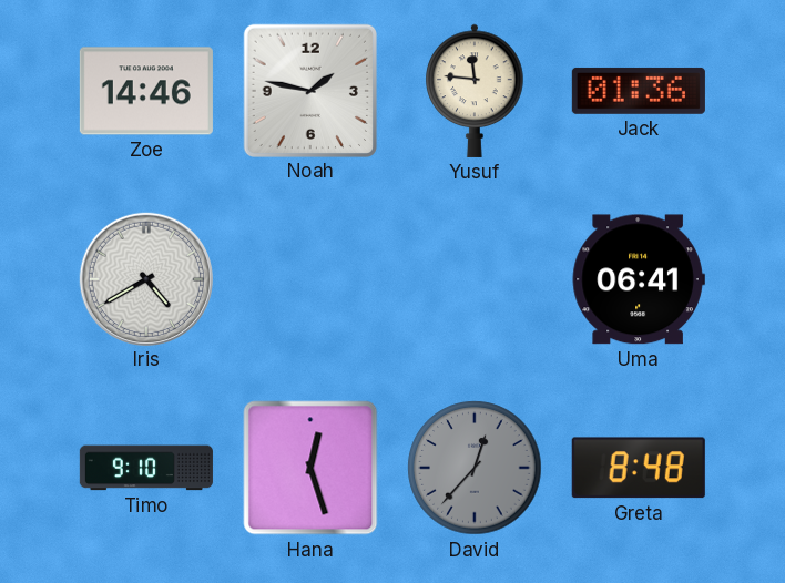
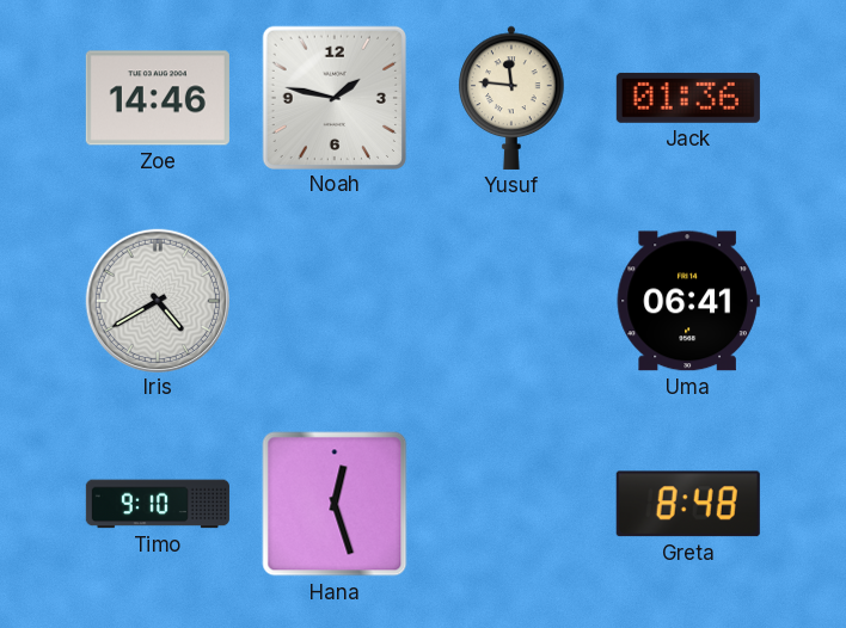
David: 12:37 -> none
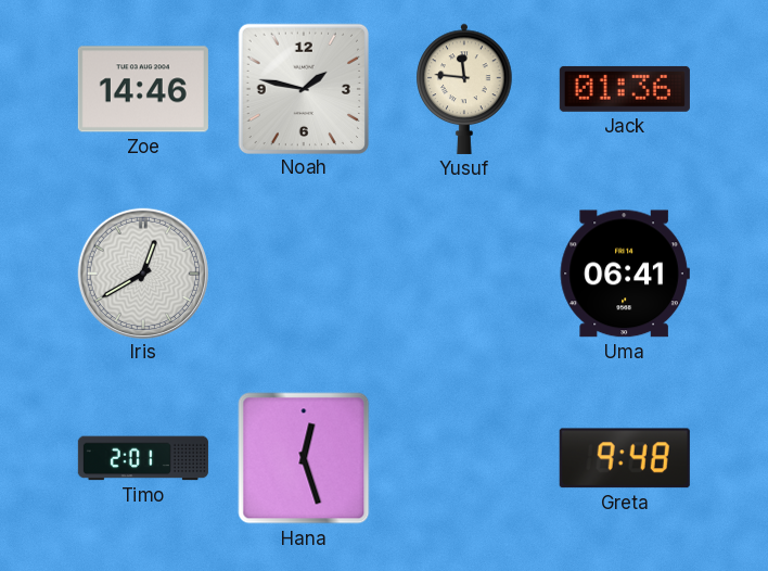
Iris: 4:40 -> 12:40
Timo: 9:10 -> 2:01
Greta: 8:48 -> 9:48
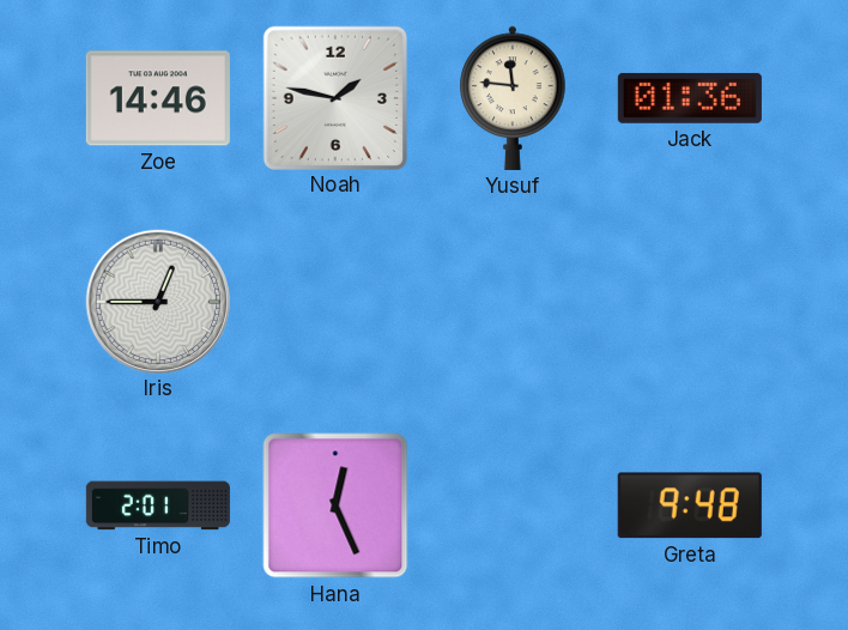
Iris: 12:40 -> 12:45
Uma: 06:41 -> none
Hana: 12:27 -> 12:26
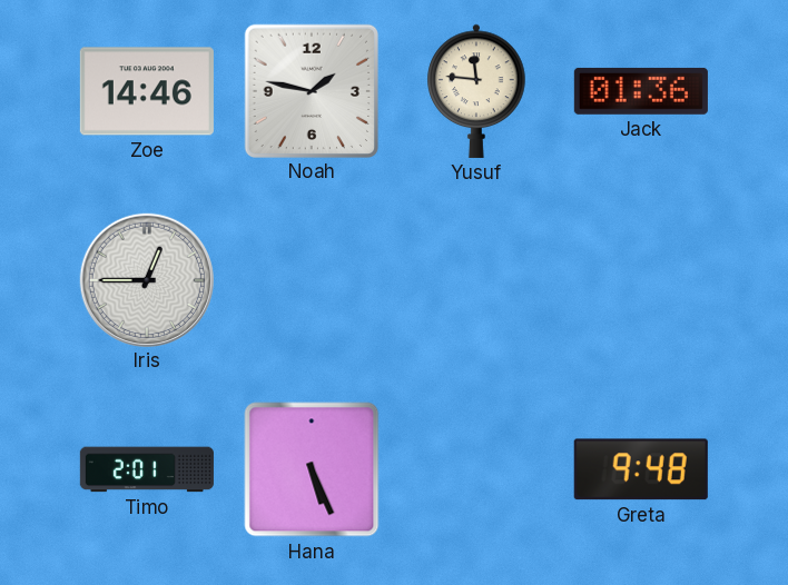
Hana: 12:26 -> 5:26
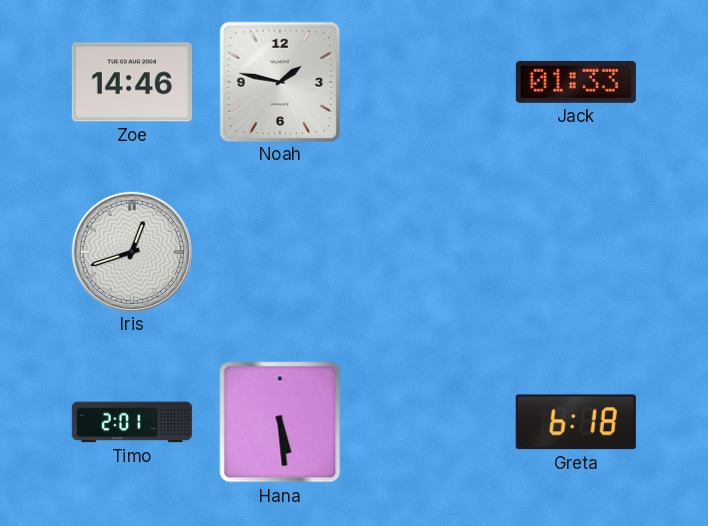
Yusuf: 11:46 -> none
Jack: 01:36 -> 01:33
Iris: 12:45 -> 12:42
Hana: 5:26 -> 5:29
Greta: 9:48 -> 6:18
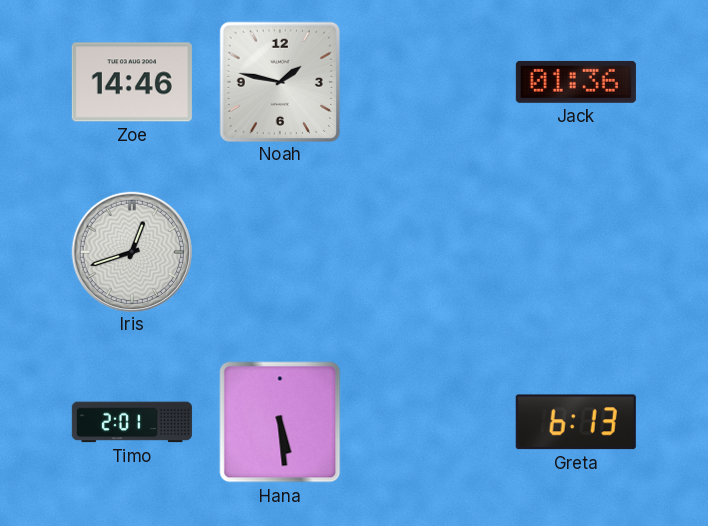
Jack: 01:33 -> 01:36
Greta: 6:18 -> 6:13
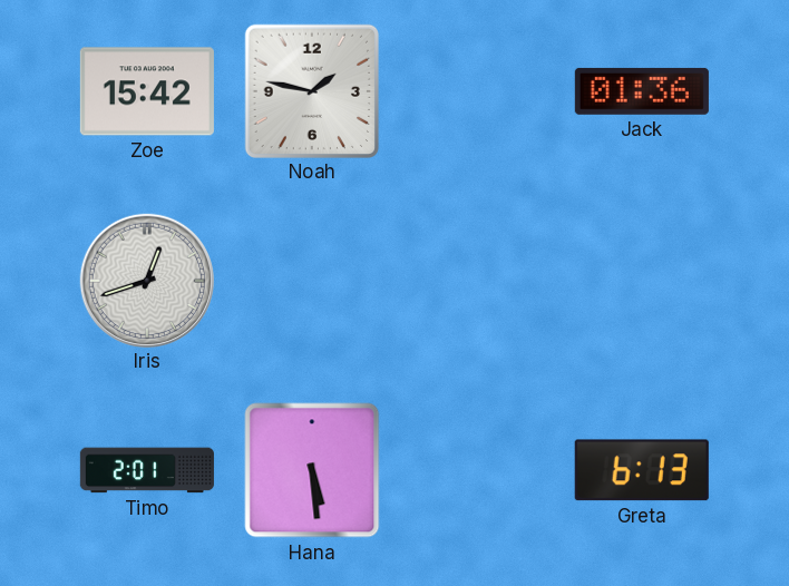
Zoe: 14:46 -> 15:42
